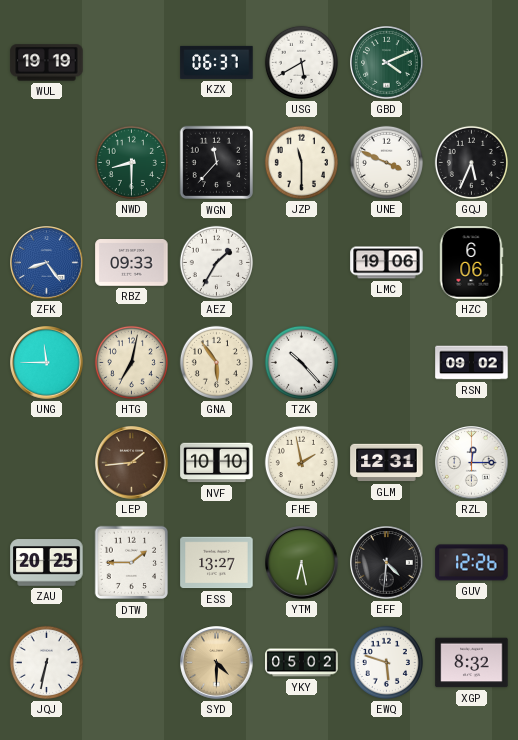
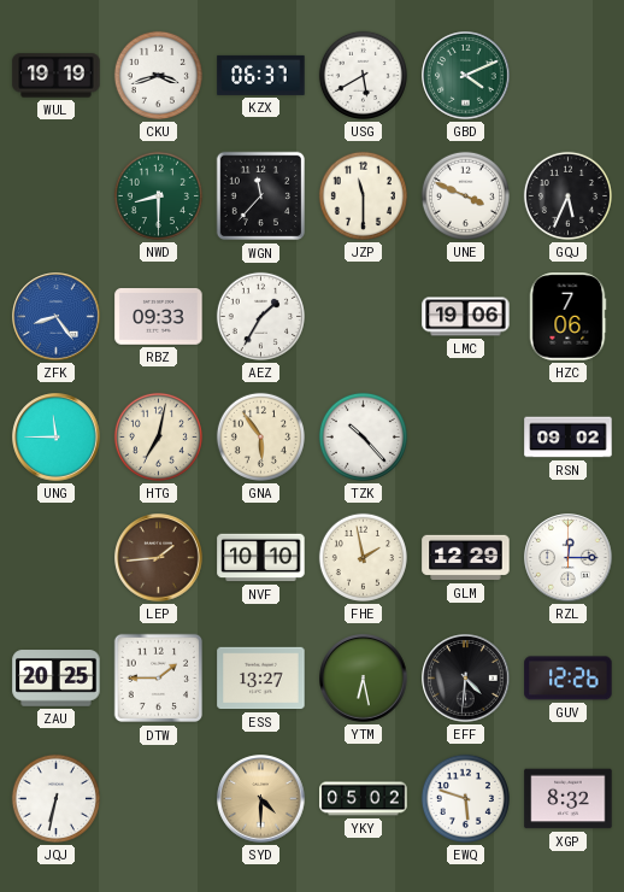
CKU: none -> 3:42
HZC: 6:06 -> 7:06
GLM: 12:31 -> 12:29
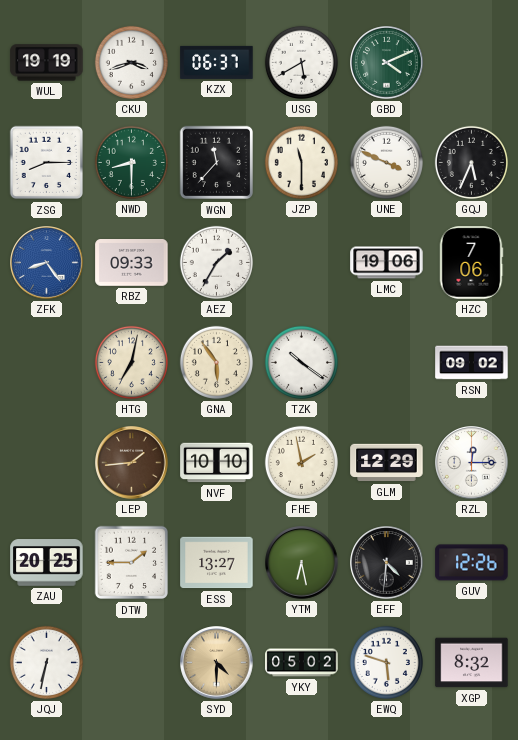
ZSG: none -> 8:15
UNG: 11:45 -> none
TZK: 10:23 -> 10:21
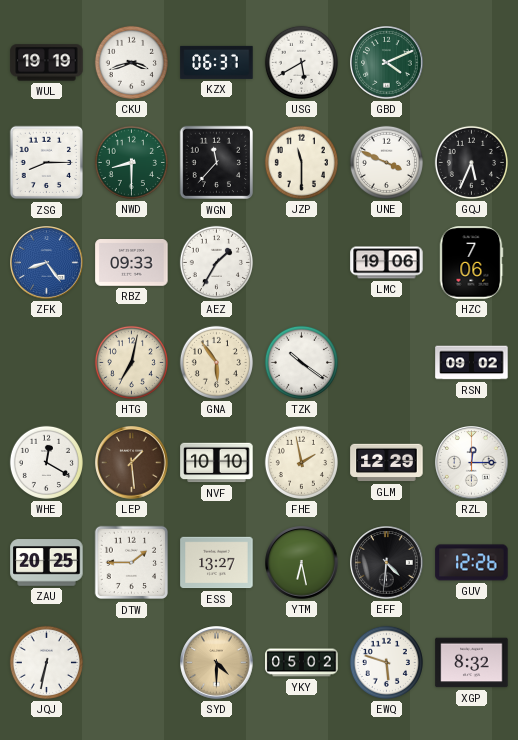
WHE: none -> 12:20
LEP: 1:44 -> 1:29
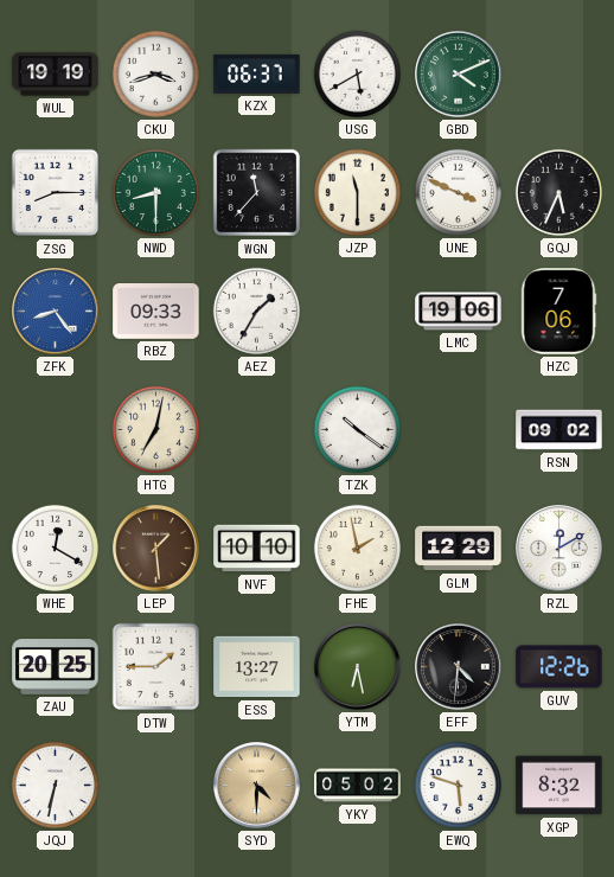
GNA: 5:54 -> none
RZL: 12:15 -> 12:10
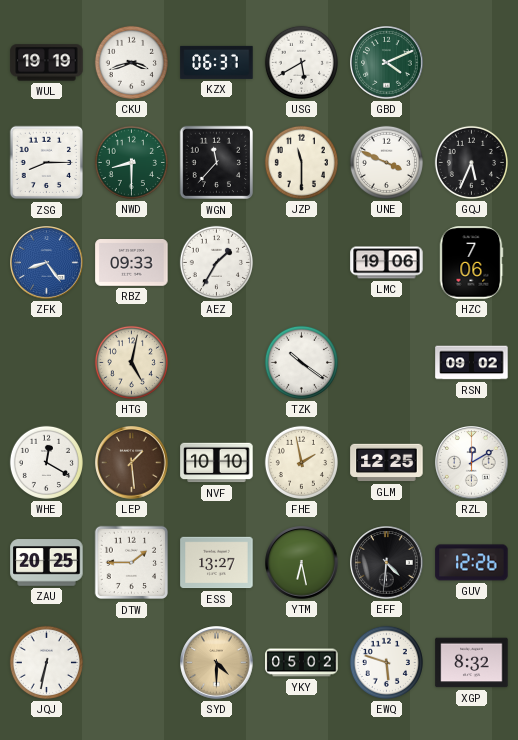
HTG: 7:02 -> 5:02
GLM: 12:29 -> 12:25
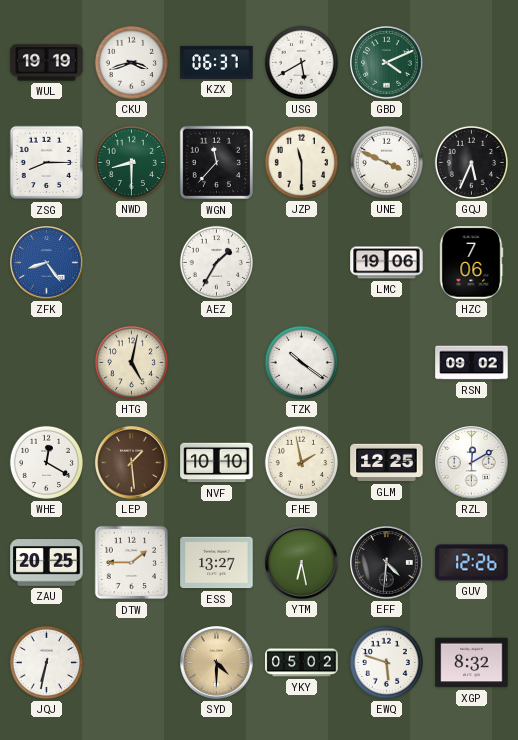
RBZ: 09:33 -> none
